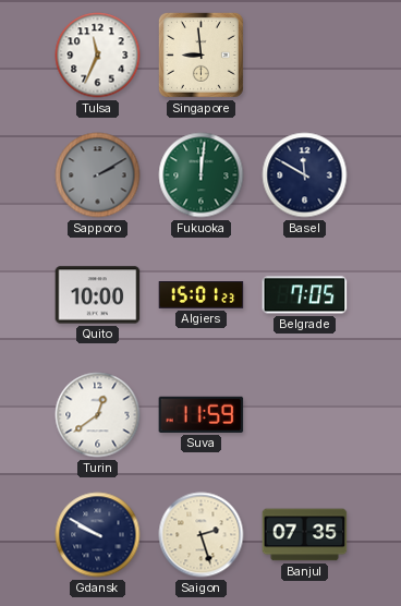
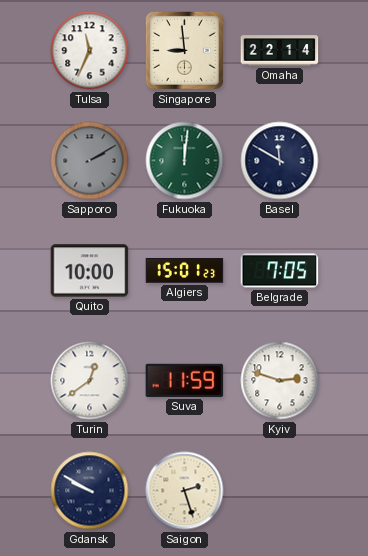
Omaha: none -> 22:14
Kyiv: none -> 2:48
Banjul: 07:35 -> none
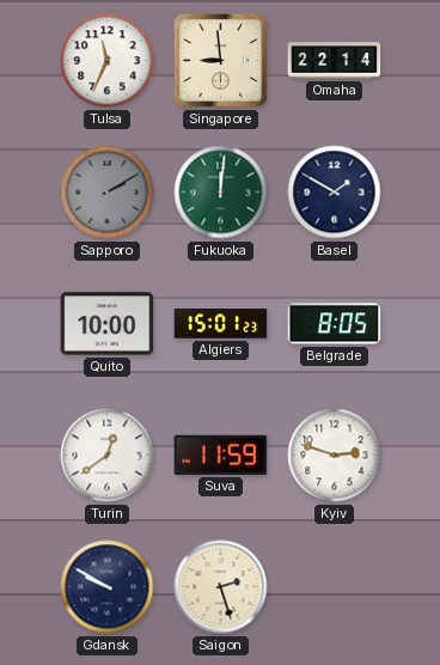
Basel: 11:50 -> 1:50
Belgrade: 7:05 -> 8:05
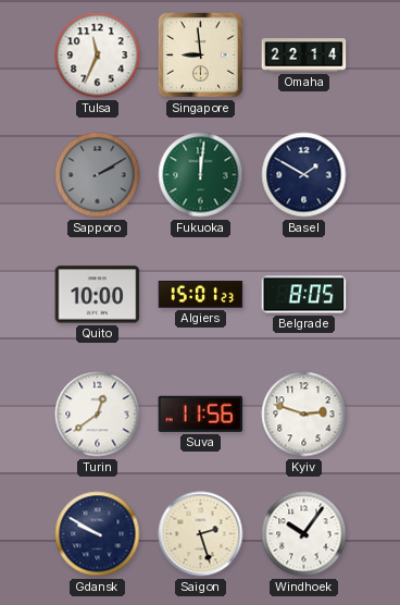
Suva: 11:59 -> 11:56
Windhoek: none -> 10:06
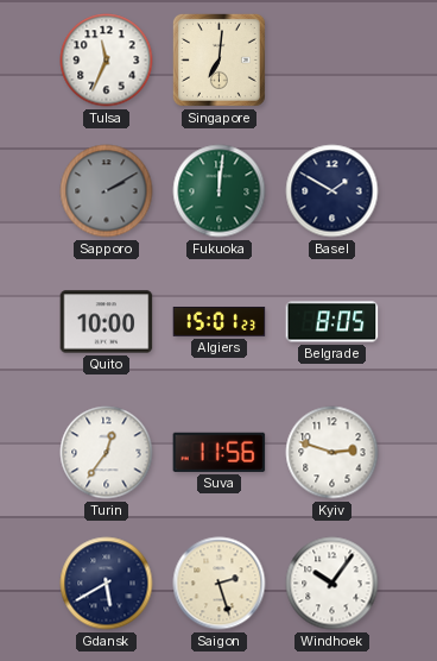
Singapore: 8:59 -> 7:01
Omaha: 22:14 -> none
Turin: 12:39 -> 12:36
Gdansk: 9:50 -> 5:40
